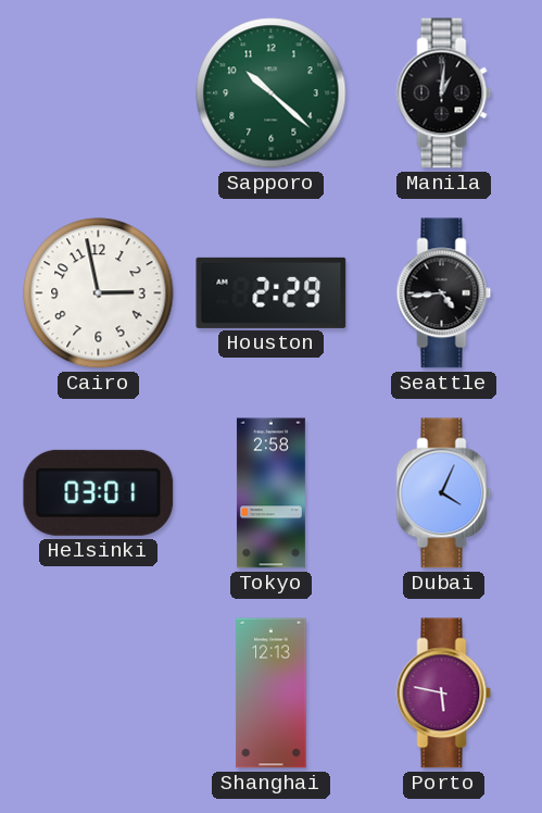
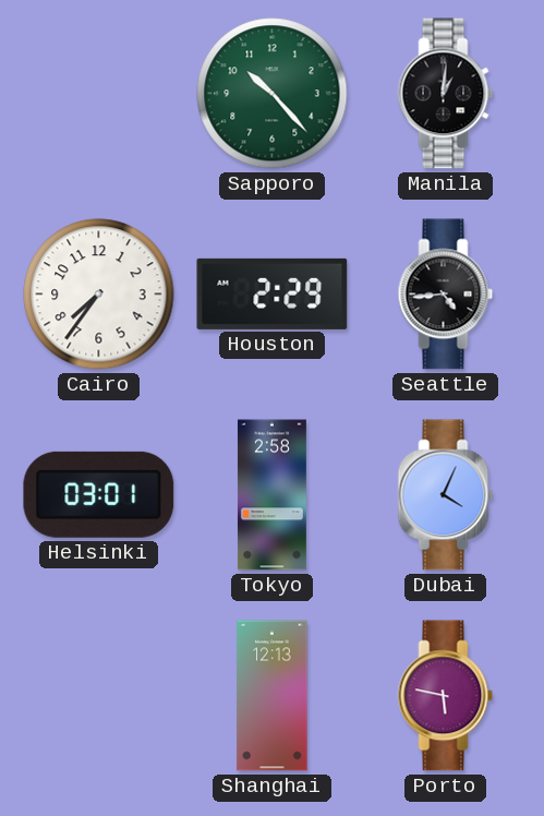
Sapporo: 10:22 -> 10:23
Cairo: 2:58 -> 7:36
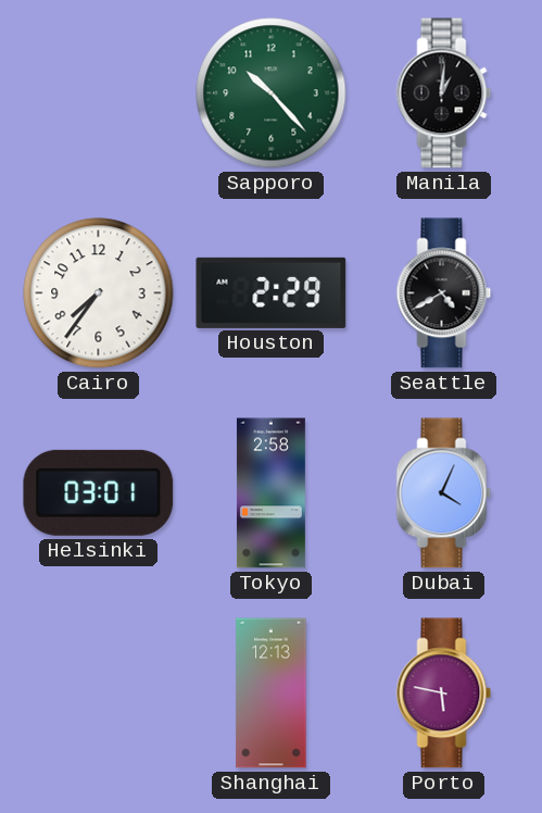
Seattle: 4:44 -> 4:40
